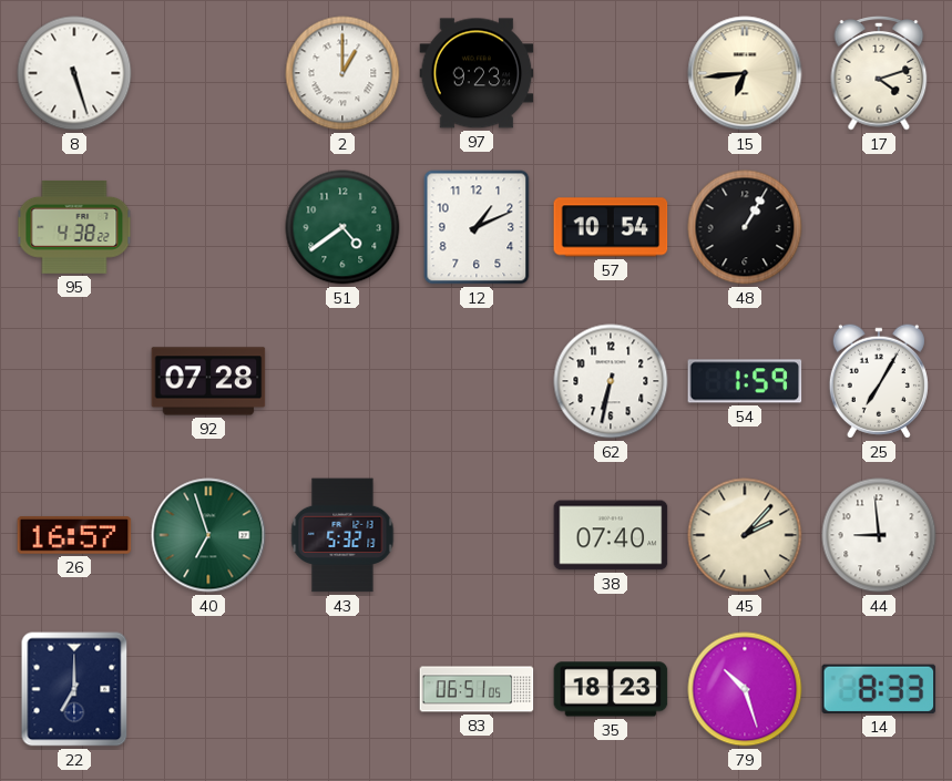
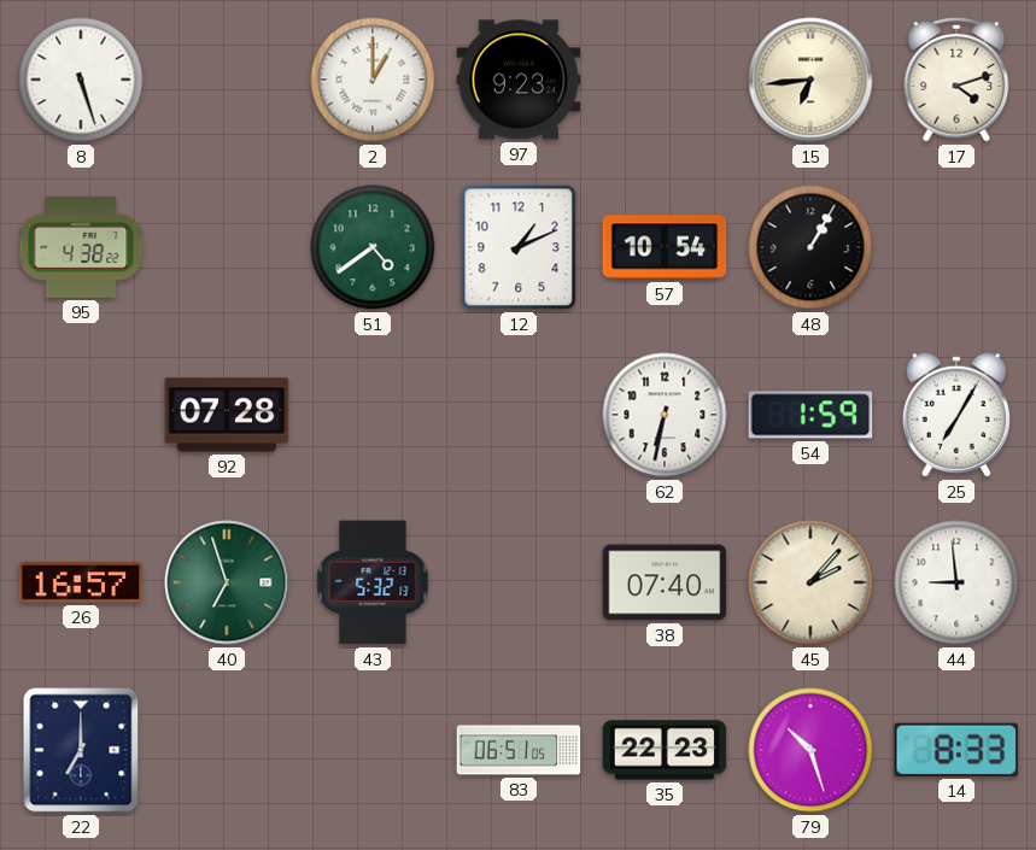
35: 18:23 -> 22:23
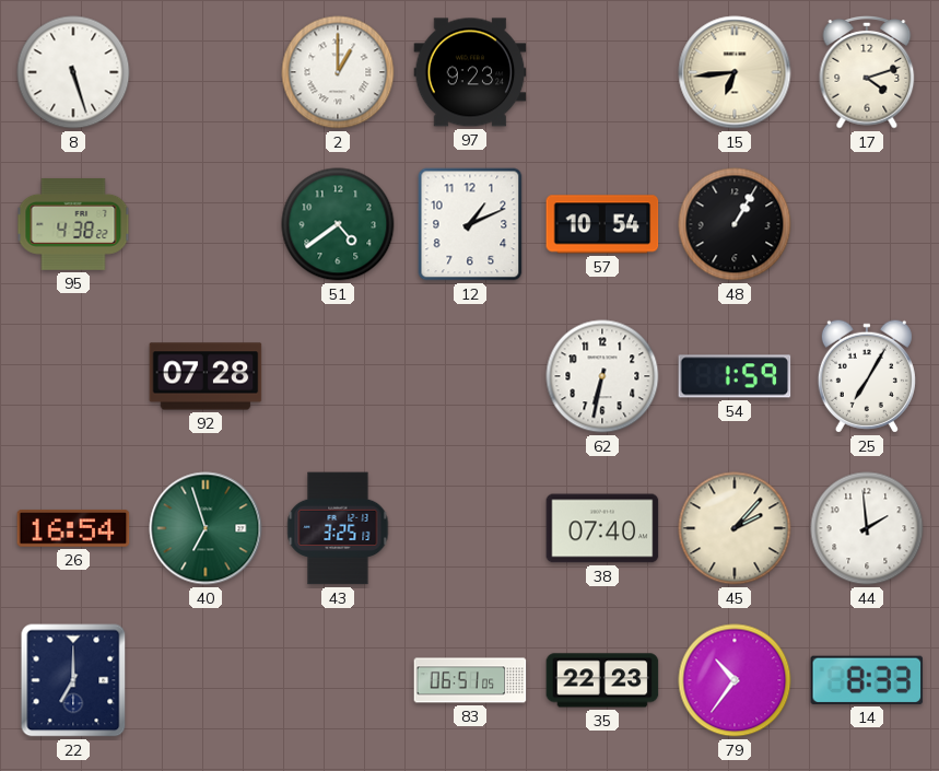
26: 16:57 -> 16:54
43: 5:32 -> 3:25
44: 8:59 -> 1:59
79: 10:27 -> 10:36
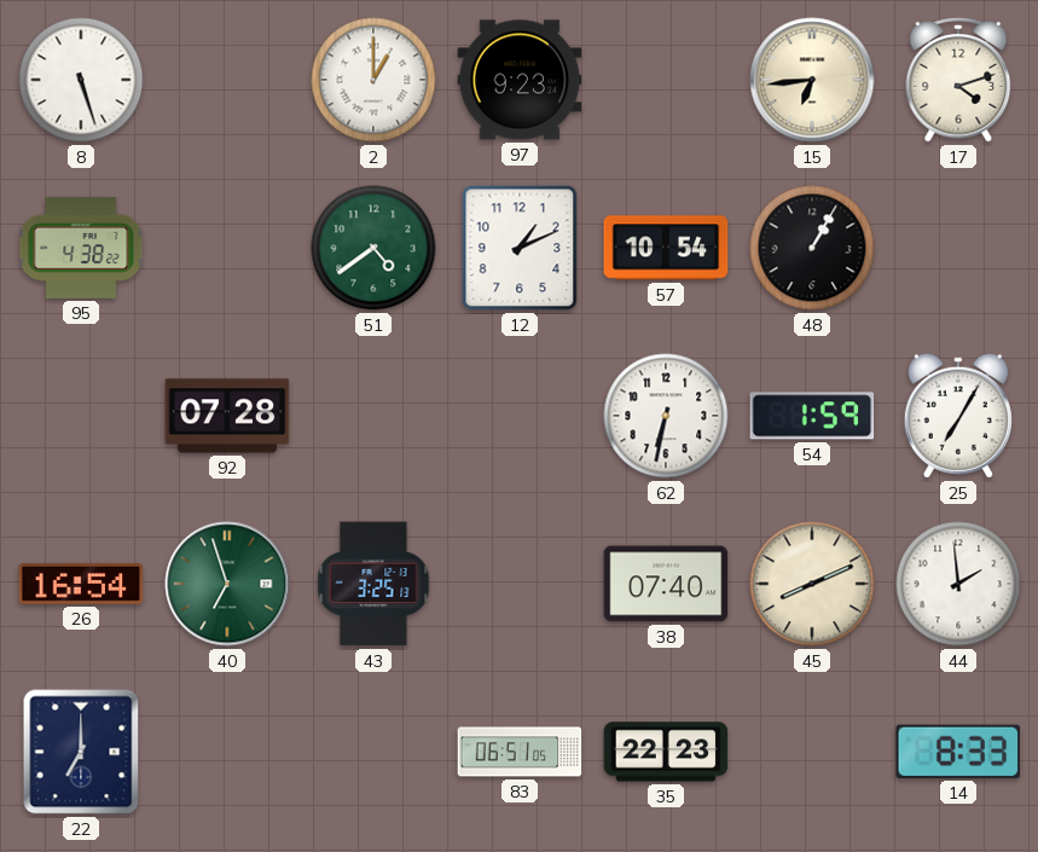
45: 2:07 -> 8:11
79: 10:36 -> none
